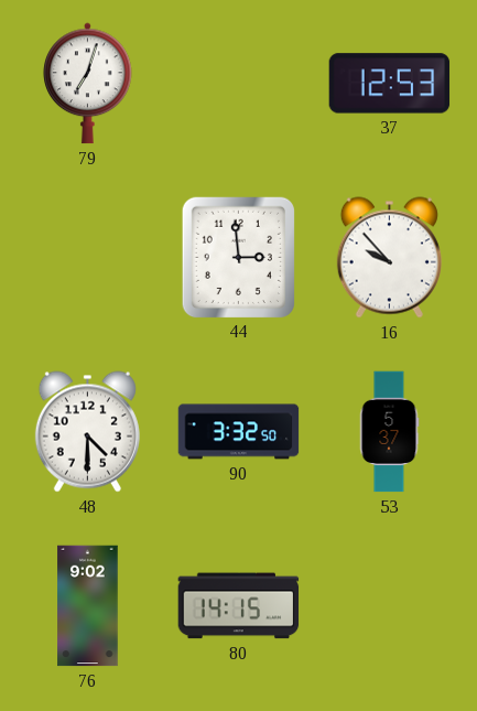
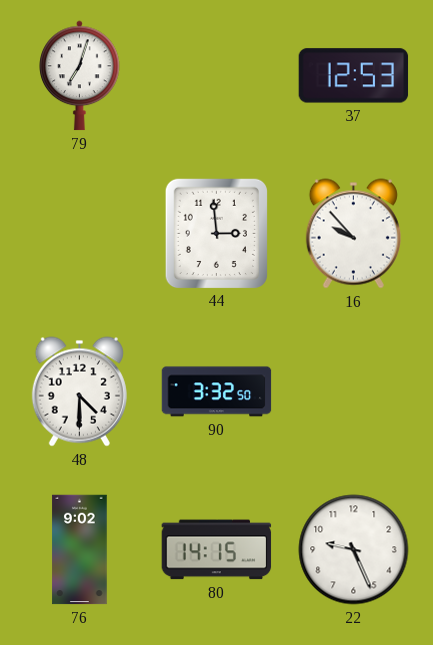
53: 5:37 -> none
22: none -> 9:26
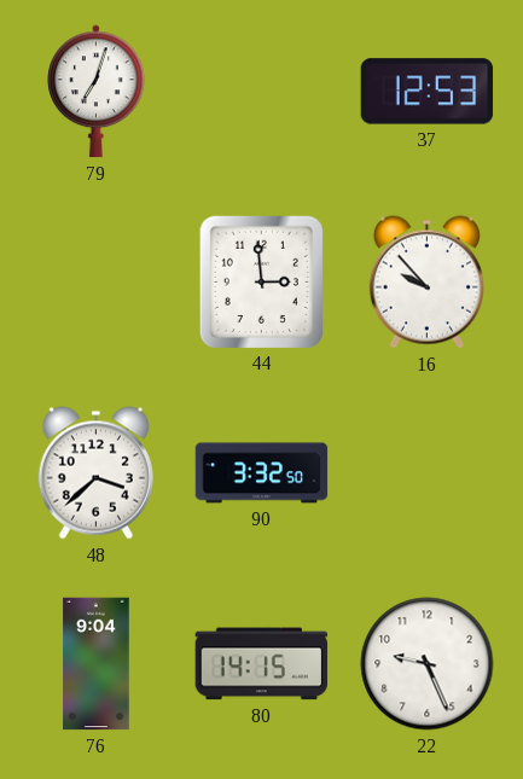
48: 4:30 -> 3:38
76: 9:02 -> 9:04
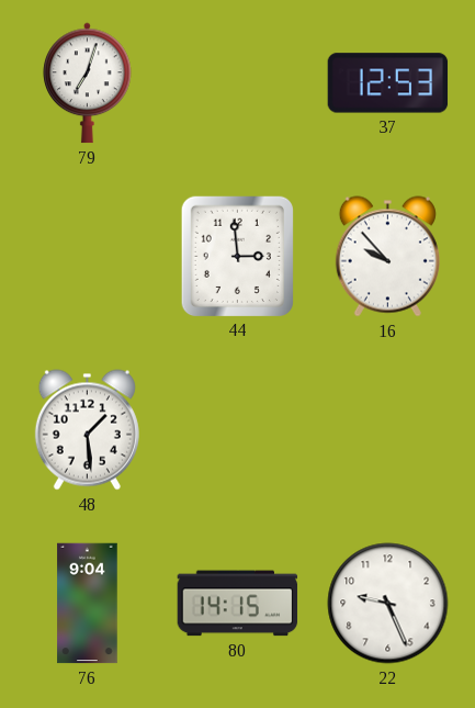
48: 3:38 -> 1:29
90: 3:32 -> none
